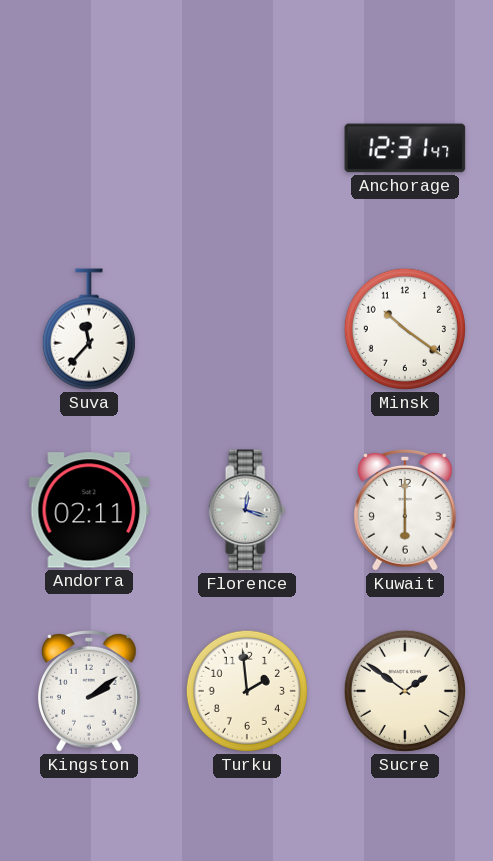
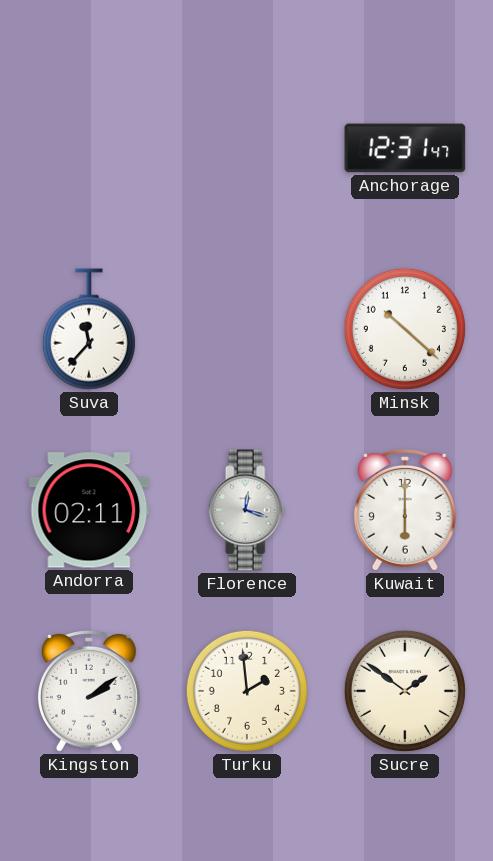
Minsk: 10:21 -> 10:22
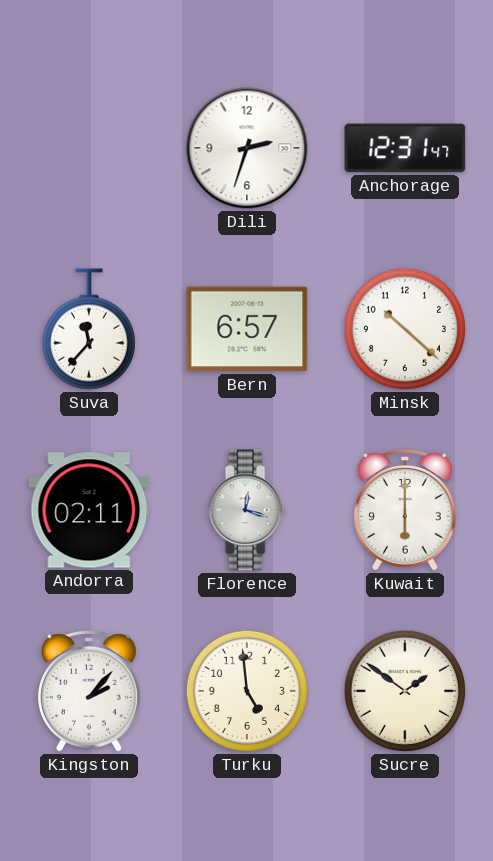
Dili: none -> 2:33
Bern: none -> 6:57
Kingston: 2:09 -> 2:07
Turku: 1:59 -> 4:59
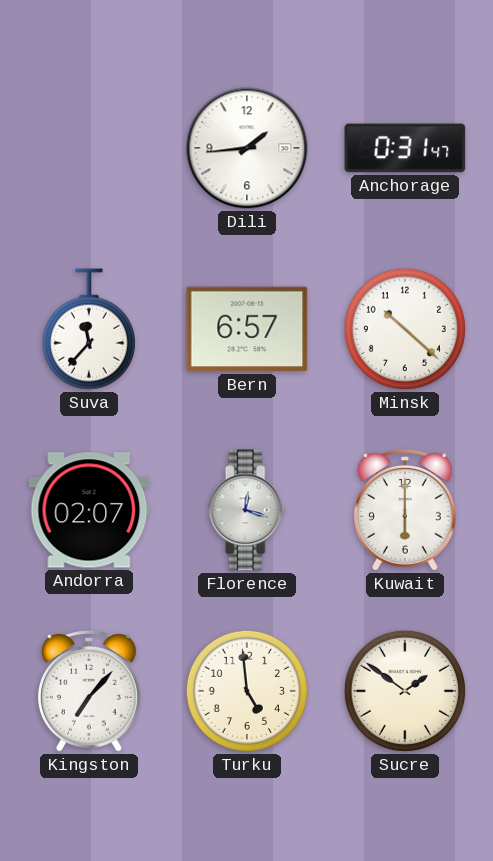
Dili: 2:33 -> 1:44
Anchorage: 12:31 -> 0:31
Andorra: 02:11 -> 02:07
Kingston: 2:07 -> 7:07
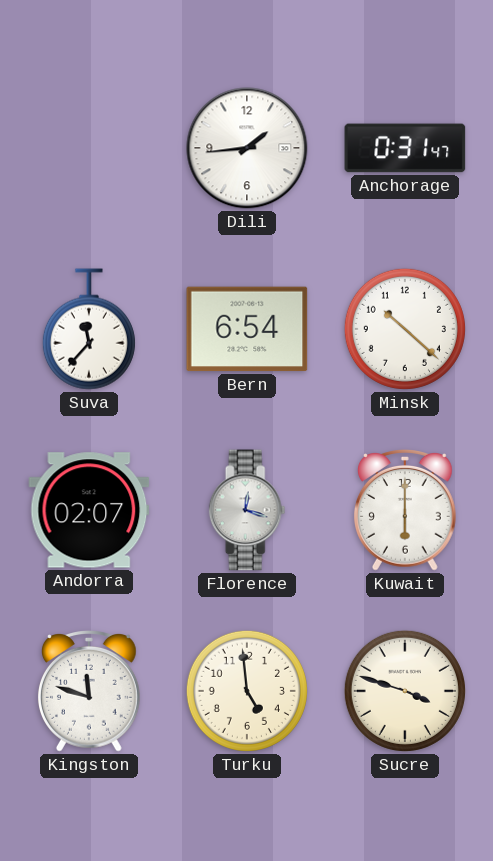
Bern: 6:57 -> 6:54
Kingston: 7:07 -> 11:48
Sucre: 1:51 -> 3:48
